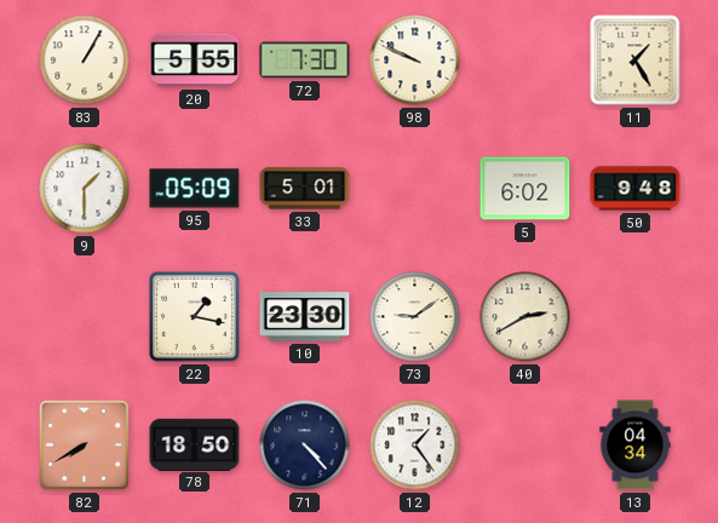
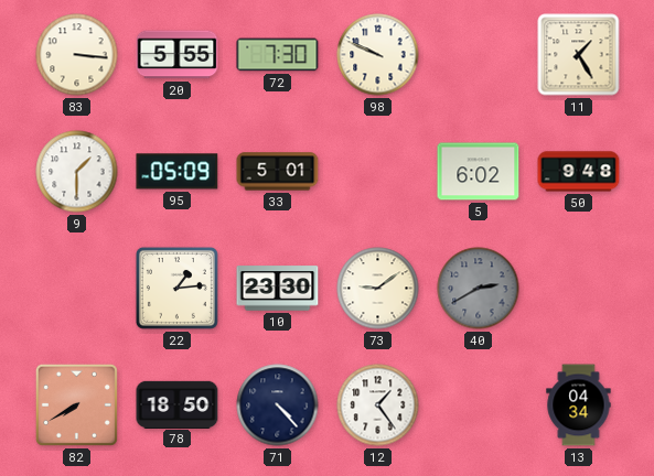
83: 1:05 -> 3:16
22: 1:17 -> 1:14
40 dial: cream -> grey
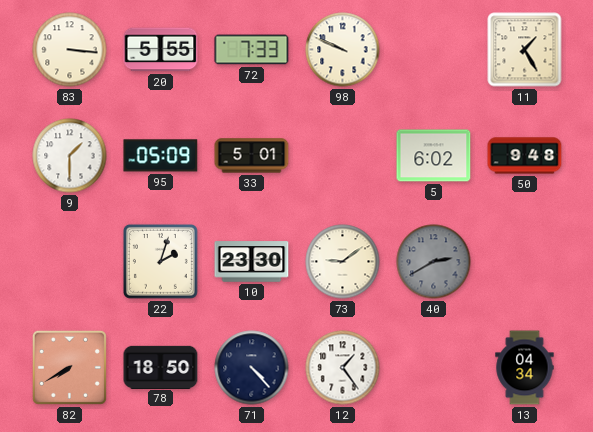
72: 7:30 -> 7:33
22: 1:14 -> 2:03
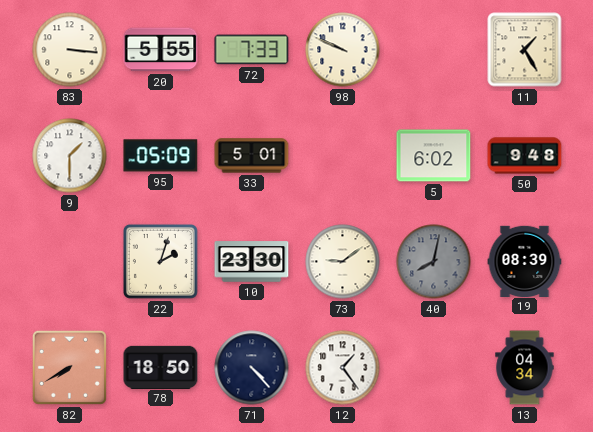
40: 2:40 -> 8:02
19: none -> 08:39
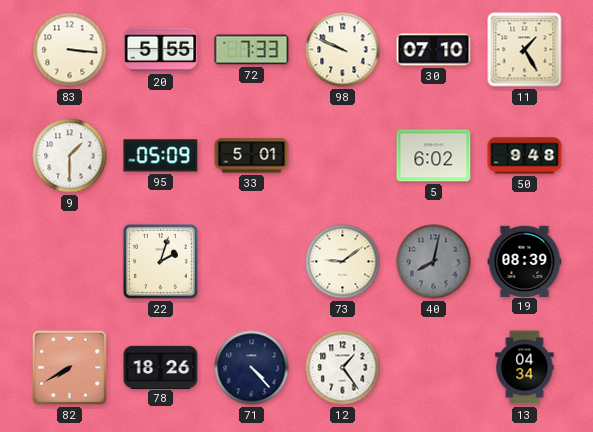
30: none -> 07:10
10: 23:30 -> none
78: 18:50 -> 18:26
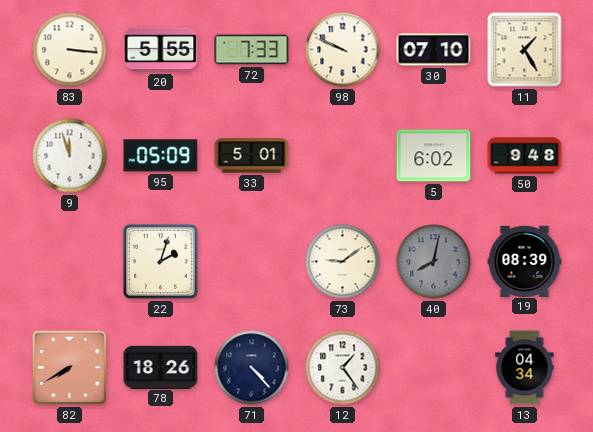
9: 1:30 -> 11:57
